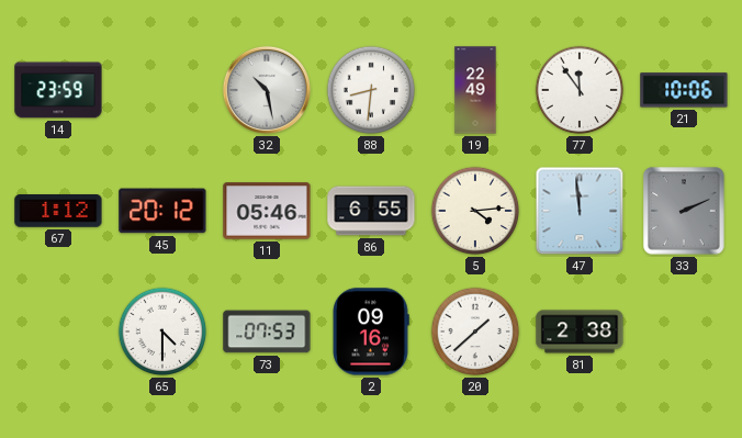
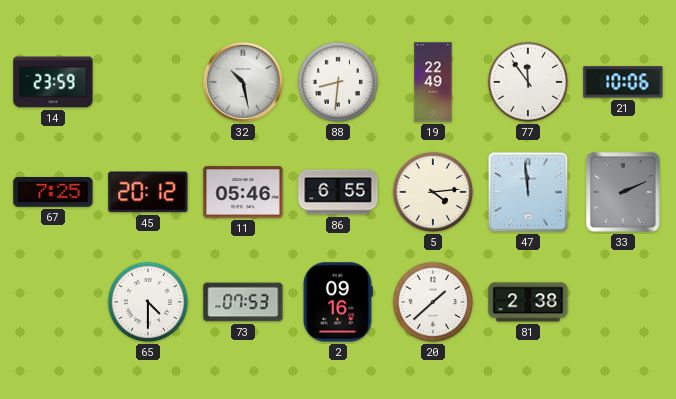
67: 1:12 -> 7:25
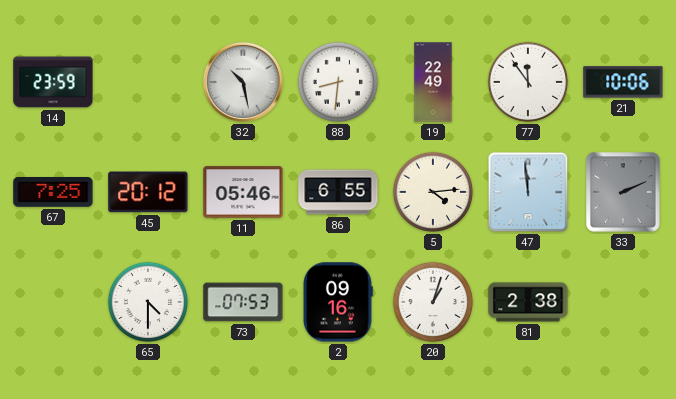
20: 1:38 -> 1:03
